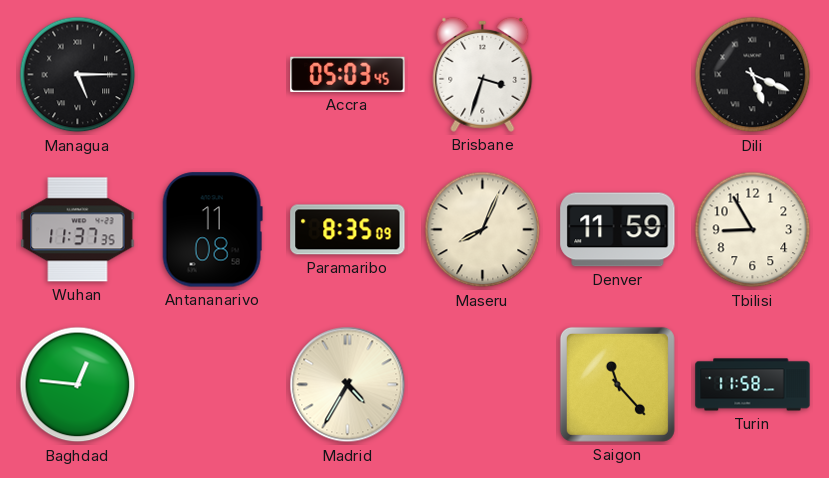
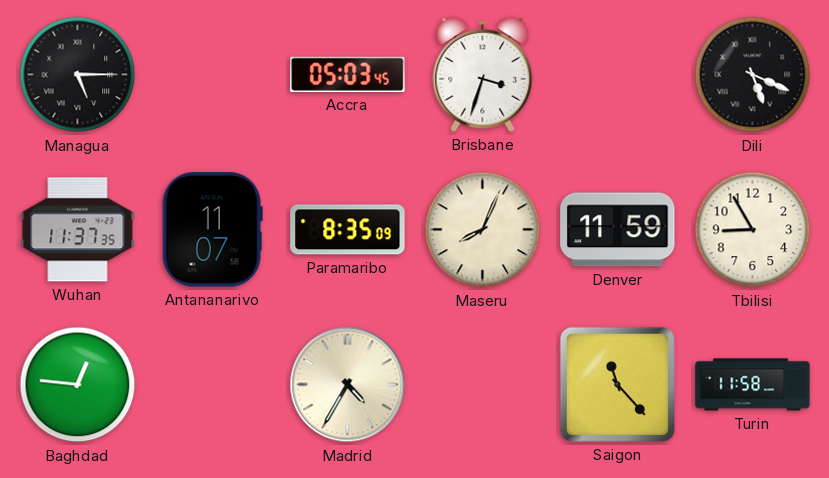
Antananarivo: 11:08 -> 11:07
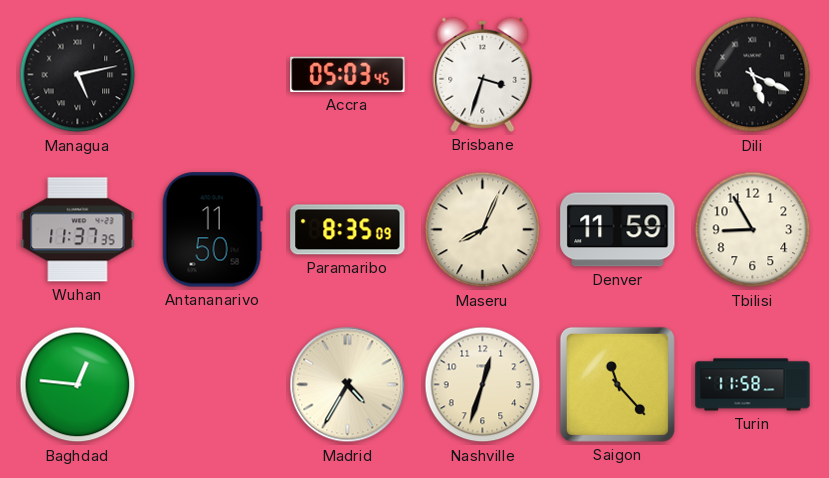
Managua: 5:15 -> 5:13
Antananarivo: 11:07 -> 11:50
Nashville: none -> 12:33
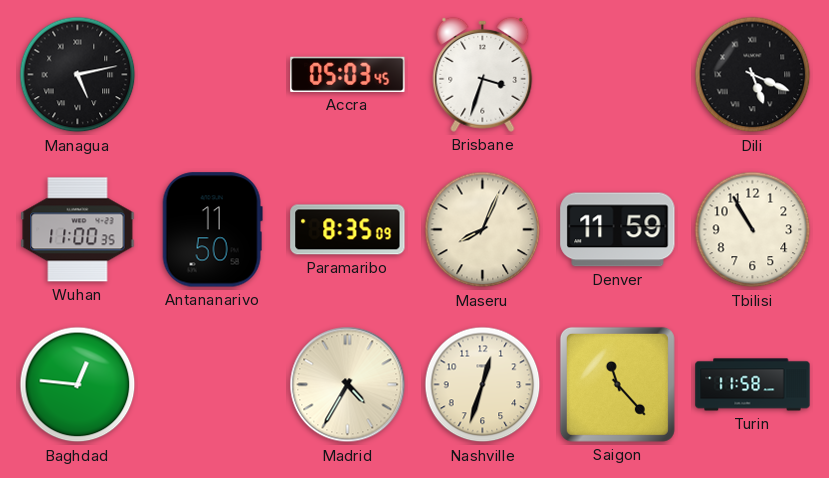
Wuhan: 11:37 -> 11:00
Tbilisi: 8:55 -> 10:55
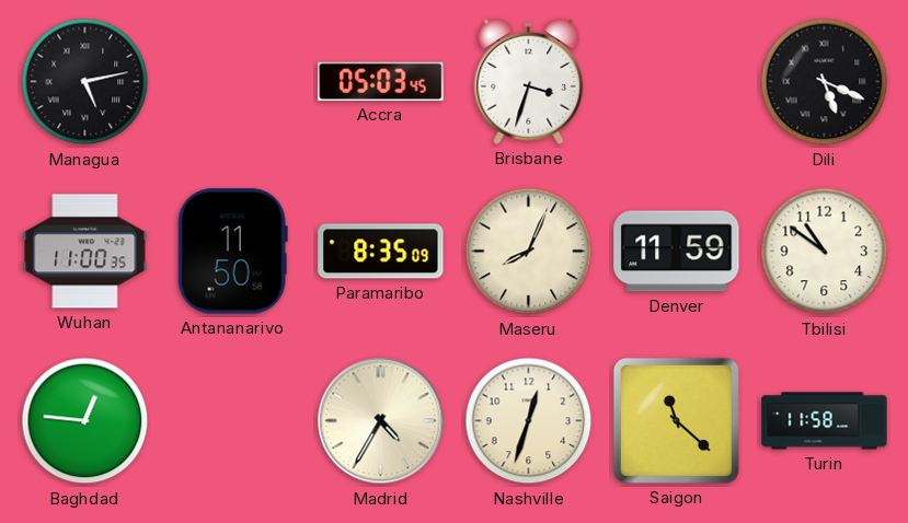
Tbilisi: 10:55 -> 10:51
Saigon: 11:23 -> 11:22
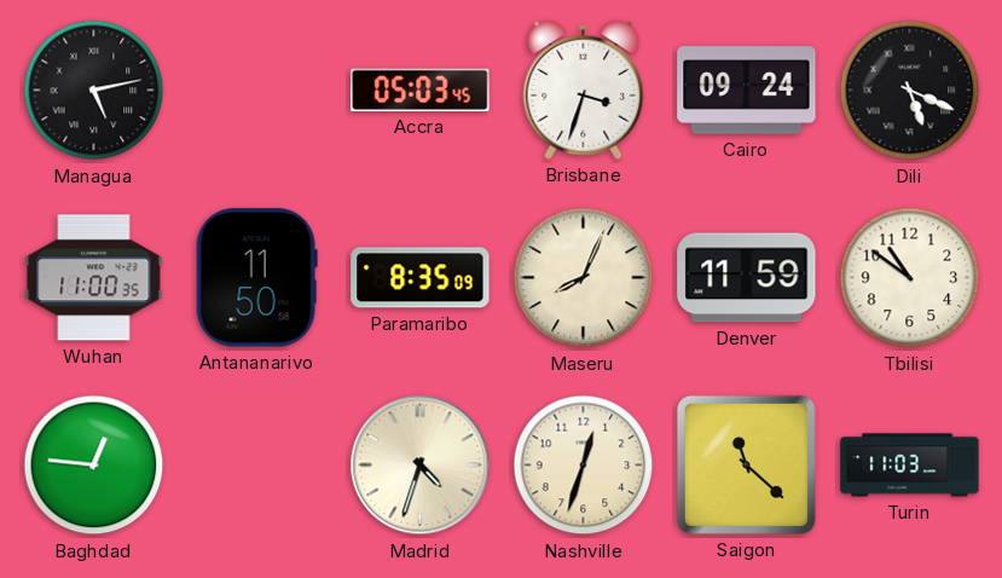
Cairo: none -> 09:24
Madrid: 4:35 -> 4:33
Turin: 11:58 -> 11:03
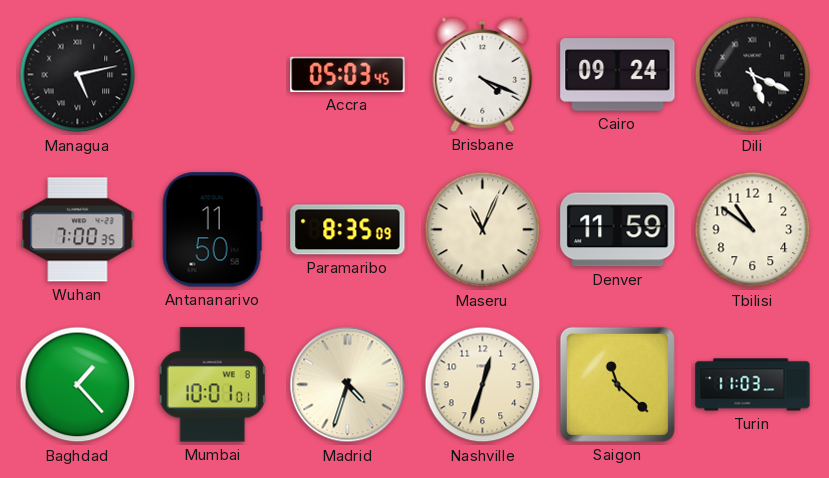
Brisbane: 3:33 -> 4:19
Wuhan: 11:00 -> 7:00
Maseru: 8:04 -> 11:04
Baghdad: 12:46 -> 1:23
Mumbai: none -> 10:01
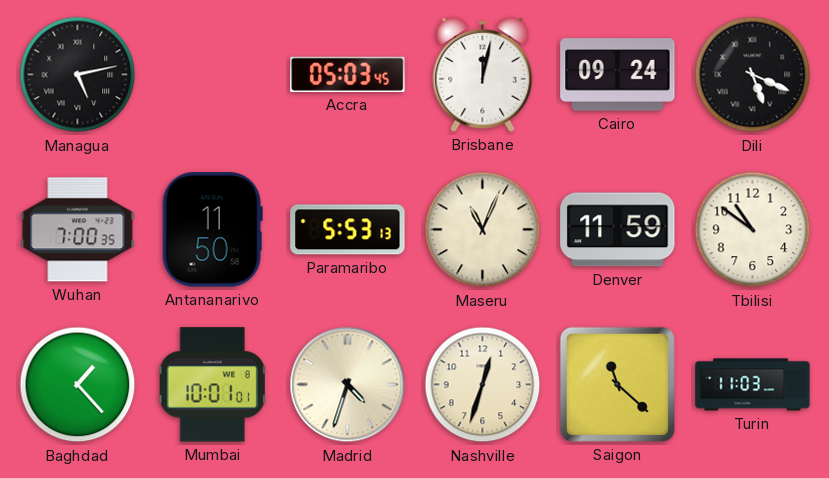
Brisbane: 4:19 -> 12:02
Paramaribo: 8:35 -> 5:53
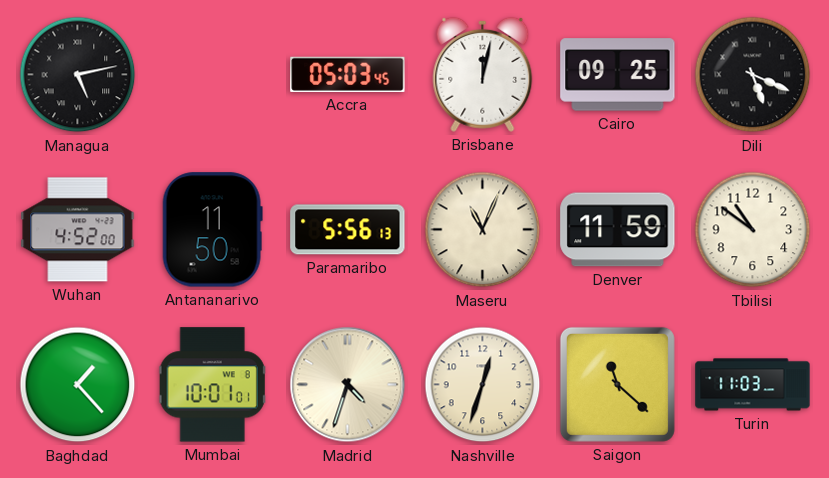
Cairo: 09:24 -> 09:25
Wuhan: 7:00 -> 4:52
Paramaribo: 5:53 -> 5:56
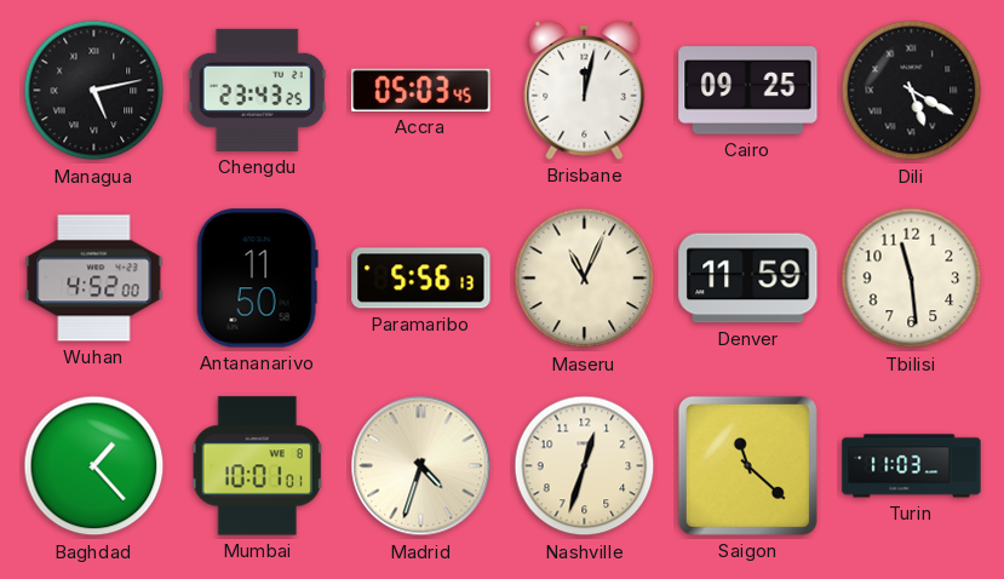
Chengdu: none -> 23:43
Dili: 5:19 -> 5:20
Tbilisi: 10:51 -> 11:29
